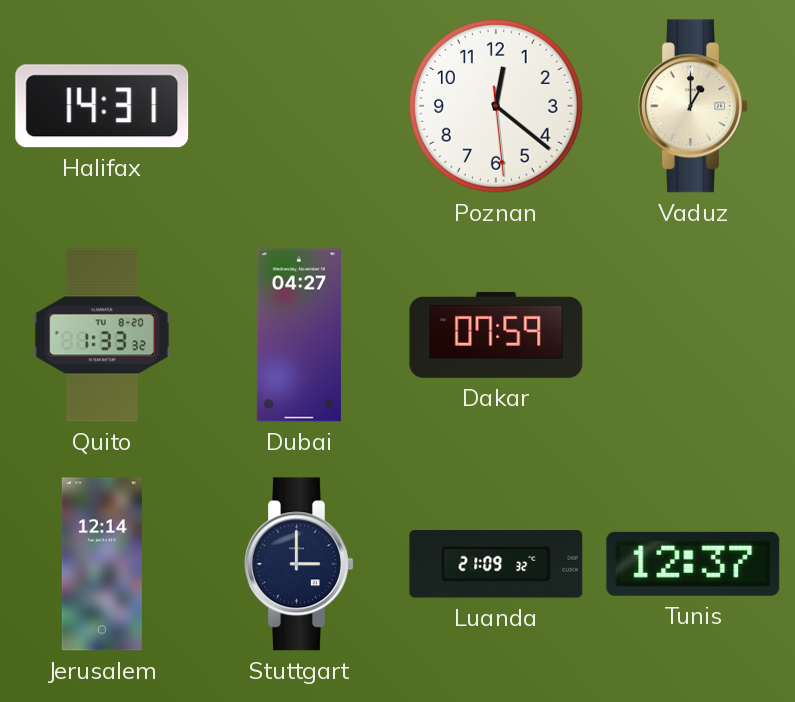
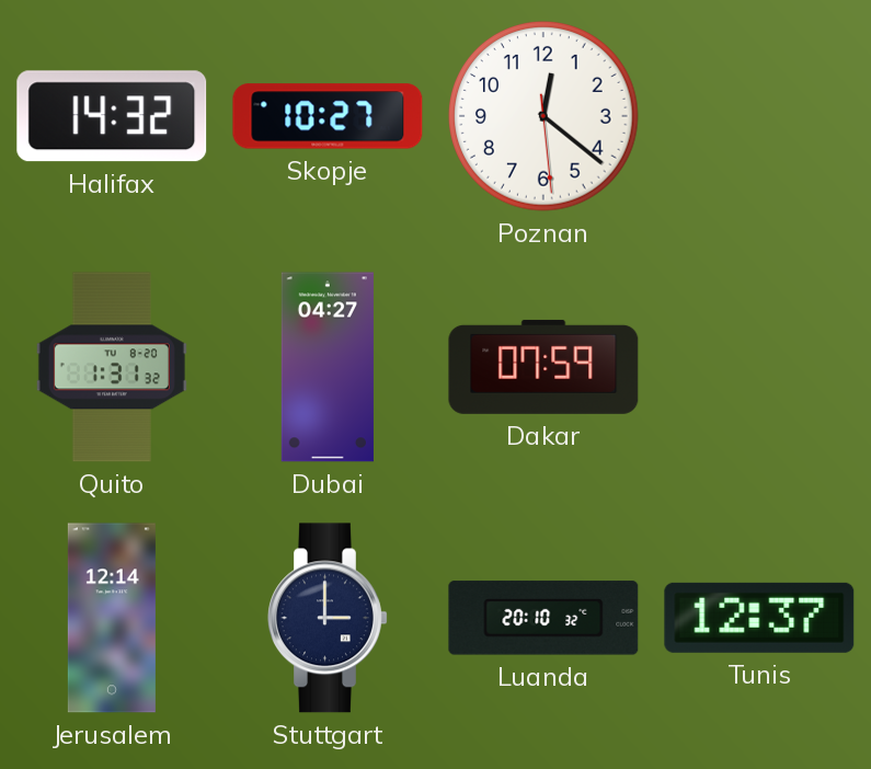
Halifax: 14:31 -> 14:32
Skopje: none -> 10:27
Vaduz: 1:00 -> none
Quito: 1:33 -> 1:31
Luanda: 21:09 -> 20:10
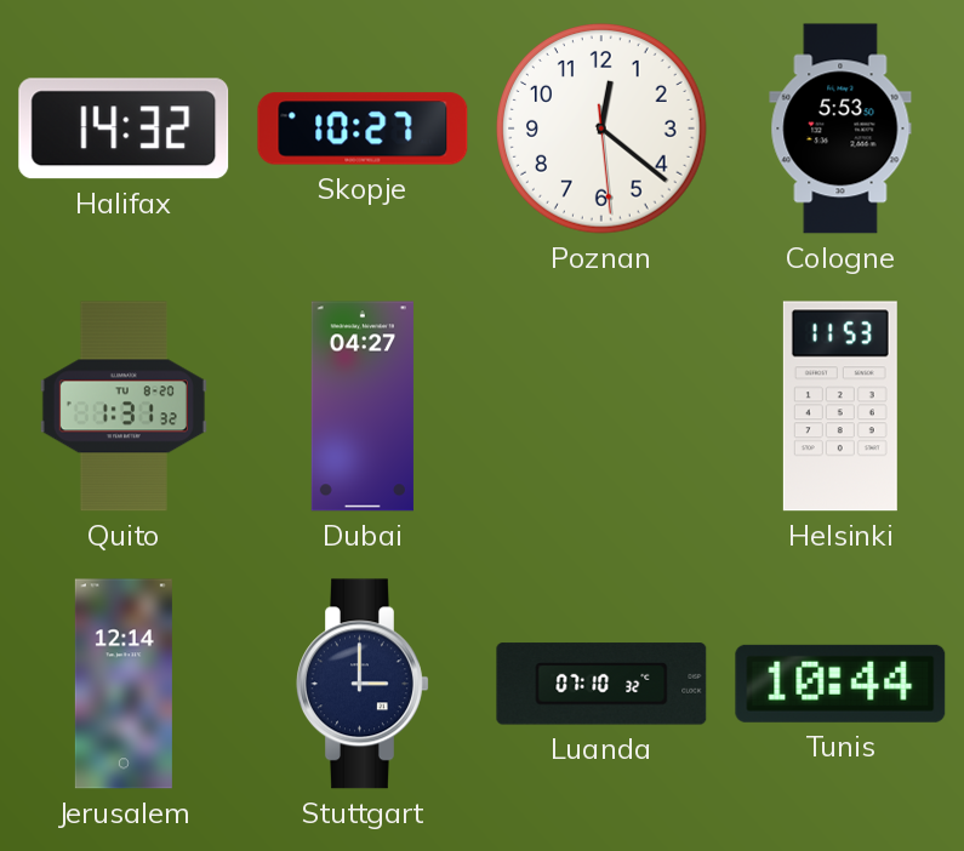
Cologne: none -> 5:53
Dakar: 07:59 -> none
Helsinki: none -> 11:53
Luanda: 20:10 -> 07:10
Tunis: 12:37 -> 10:44
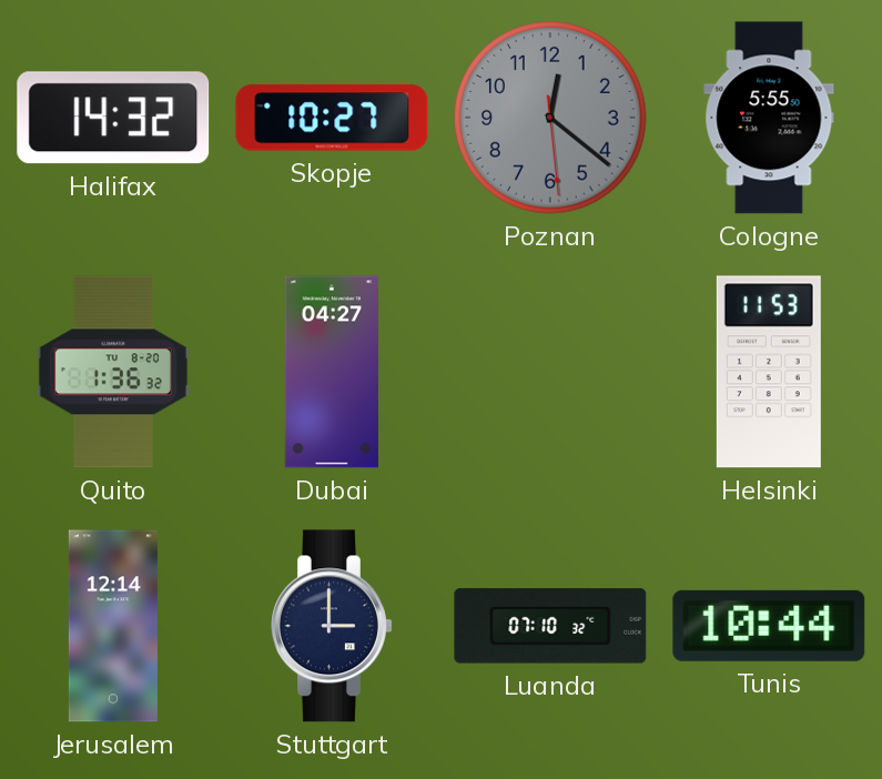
Poznan dial: white -> grey
Cologne: 5:53 -> 5:55
Quito: 1:31 -> 1:36
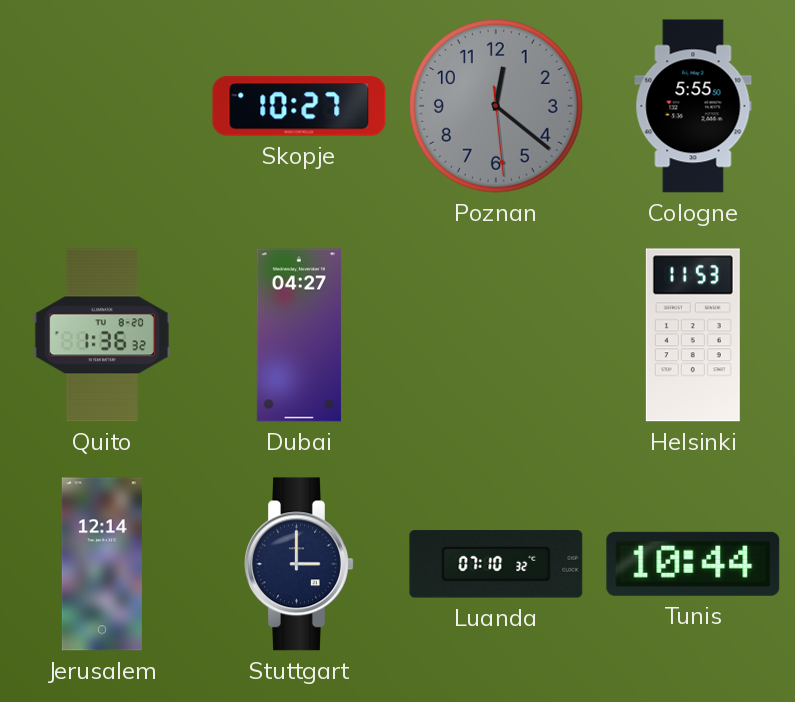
Halifax: 14:32 -> none
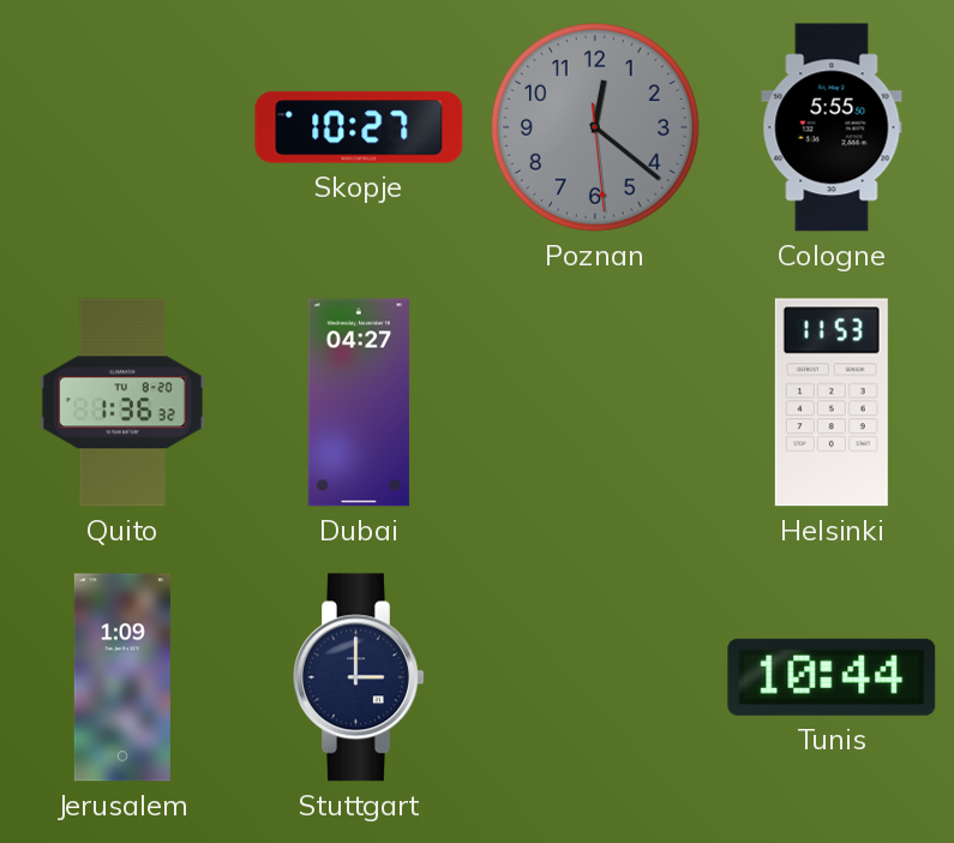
Jerusalem: 12:14 -> 1:09
Luanda: 07:10 -> none
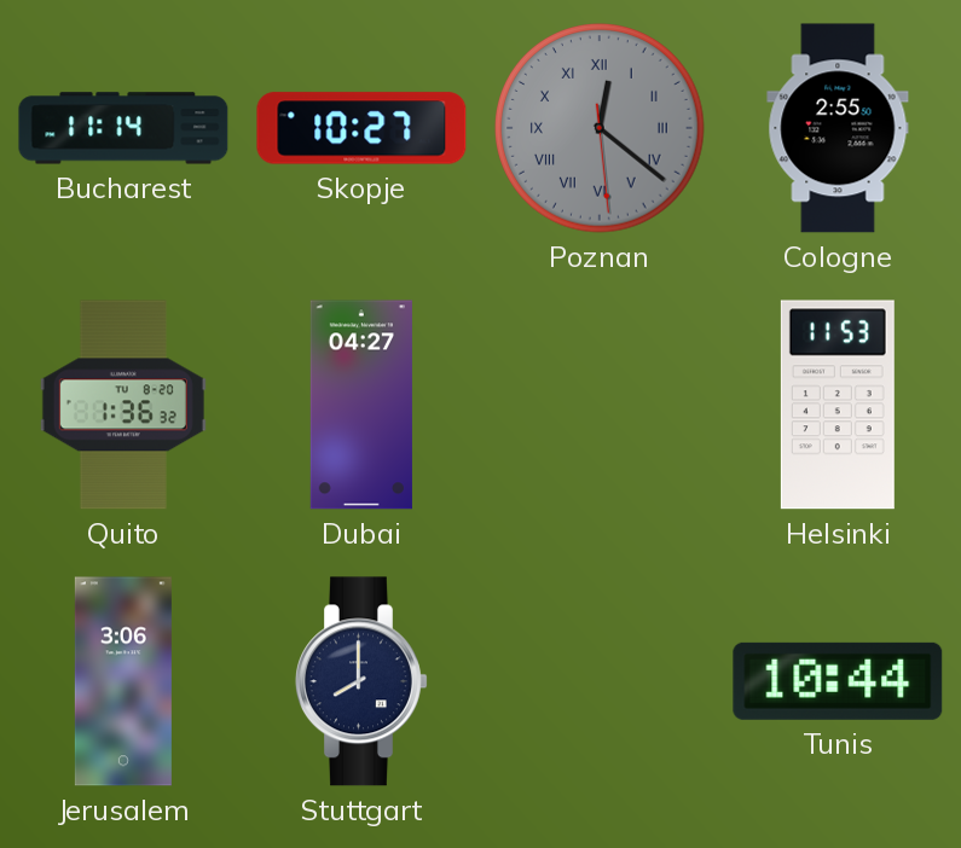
Bucharest: none -> 11:14
Poznan numerals: Arabic -> Roman
Cologne: 5:55 -> 2:55
Jerusalem: 1:09 -> 3:06
Stuttgart: 3:00 -> 8:00
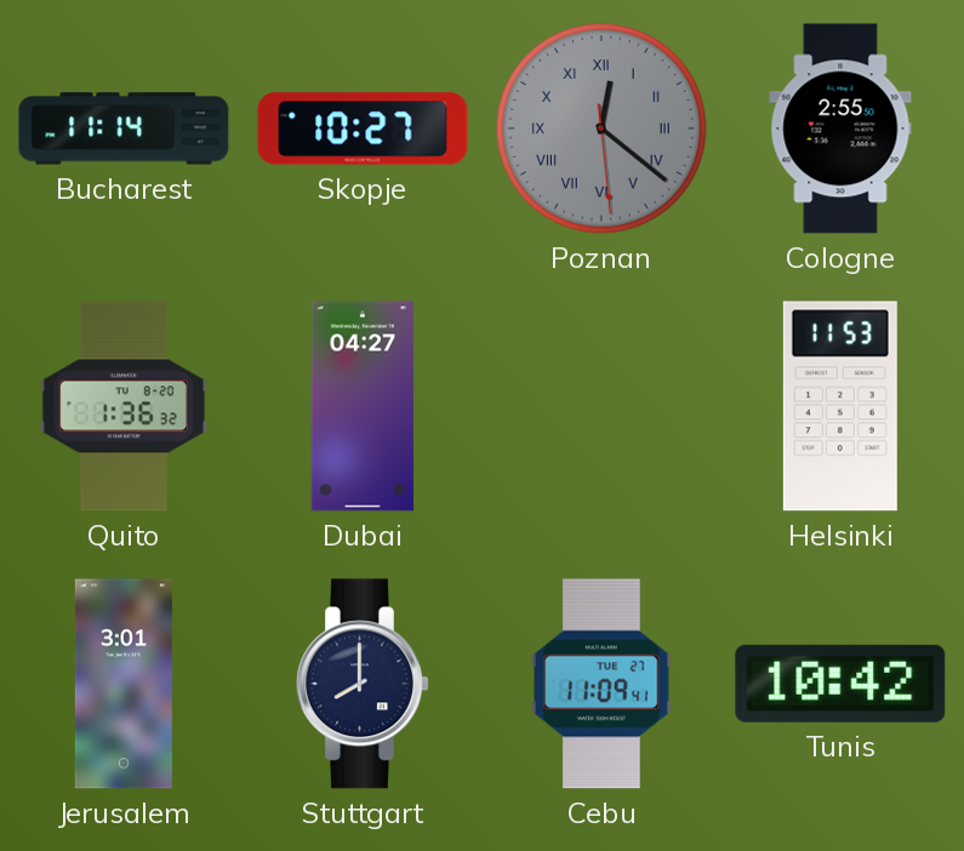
Jerusalem: 3:06 -> 3:01
Cebu: none -> 11:09
Tunis: 10:44 -> 10:42
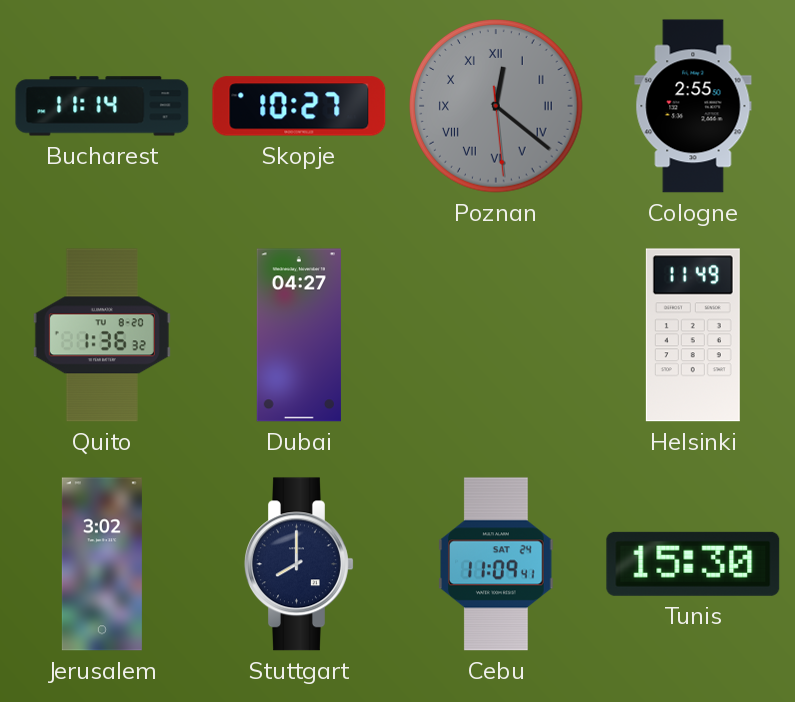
Helsinki: 11:53 -> 11:49
Jerusalem: 3:01 -> 3:02
Cebu date: TUE 27 -> SAT 24
Tunis: 10:42 -> 15:30
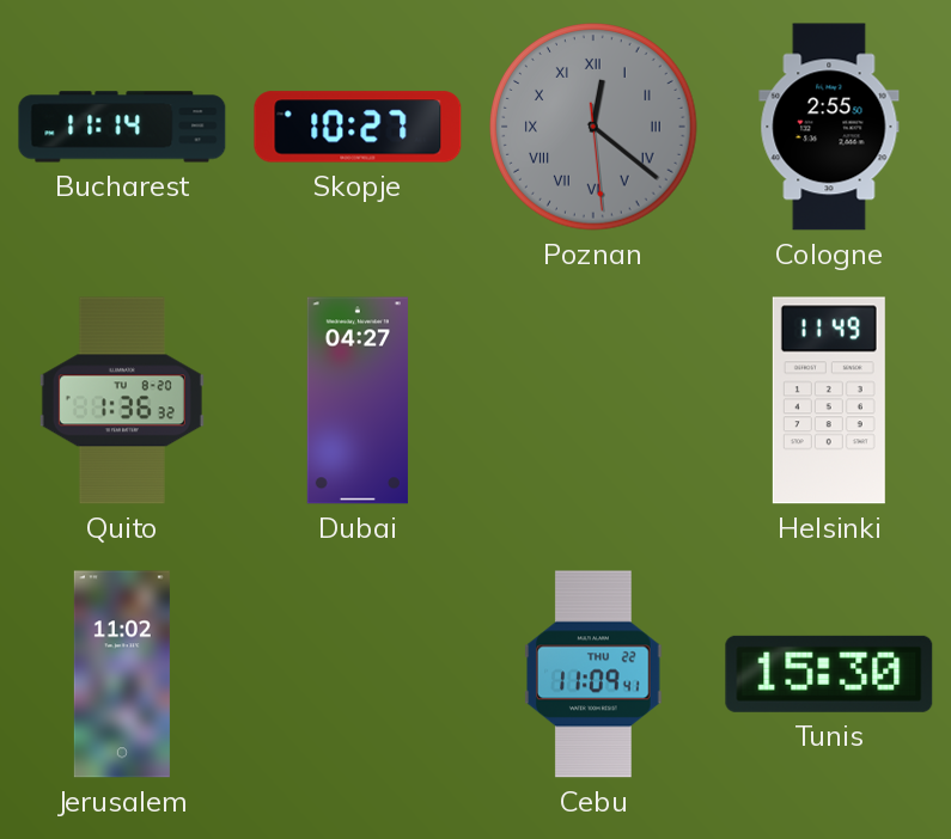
Jerusalem: 3:02 -> 11:02
Stuttgart: 8:00 -> none
Cebu date: SAT 24 -> THU 22
